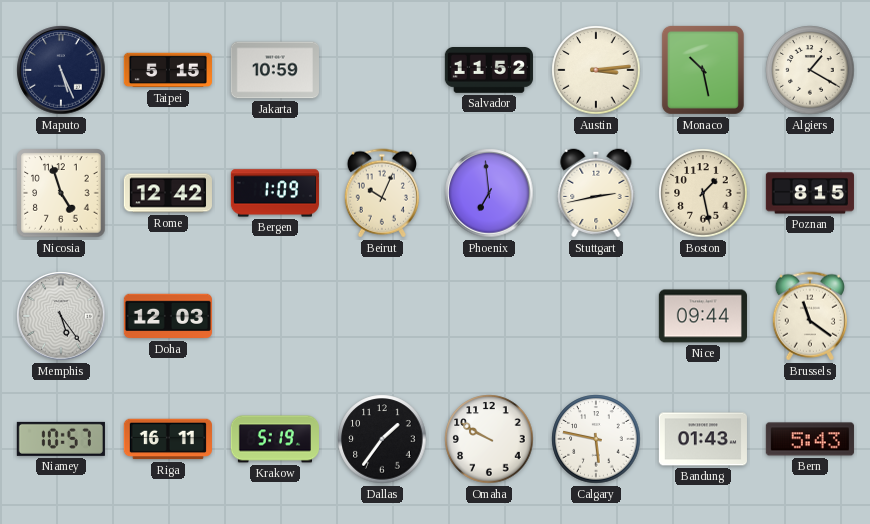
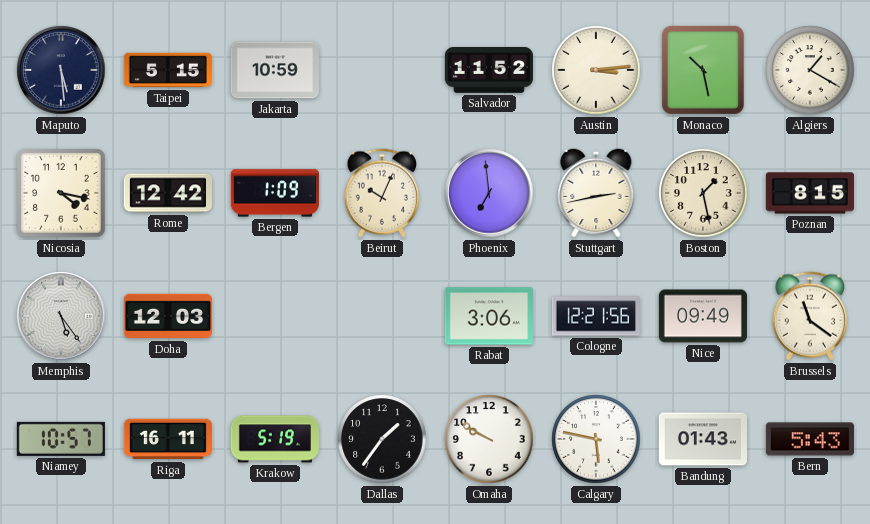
Maputo: 5:26 -> 5:29
Nicosia: 4:57 -> 4:17
Rabat: none -> 3:06
Cologne: none -> 12:21
Nice: 09:44 -> 09:49
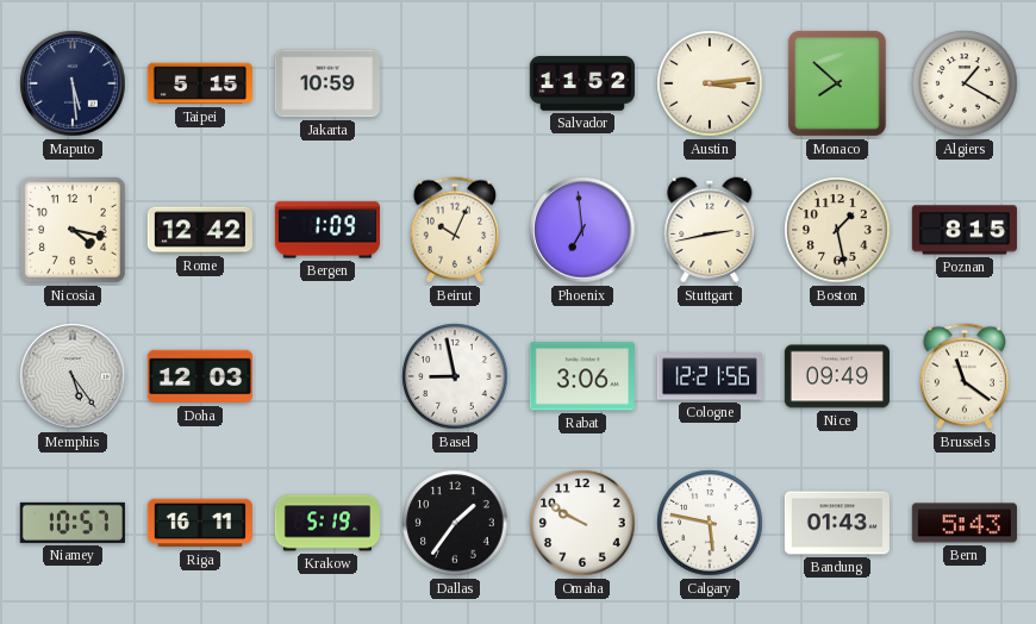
Monaco: 10:28 -> 7:52
Basel: none -> 8:58
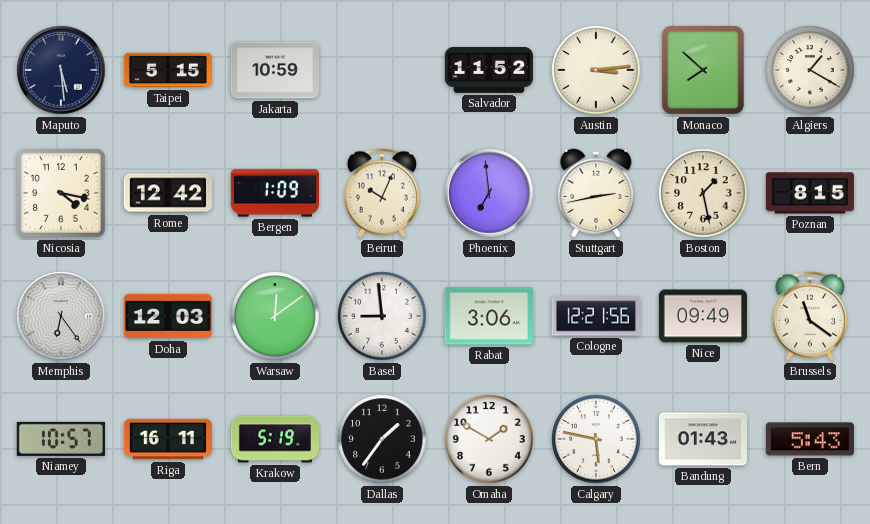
Memphis: 5:24 -> 6:24
Warsaw: none -> 12:09
Basel: 8:58 -> 8:59
Omaha: 9:50 -> 1:50
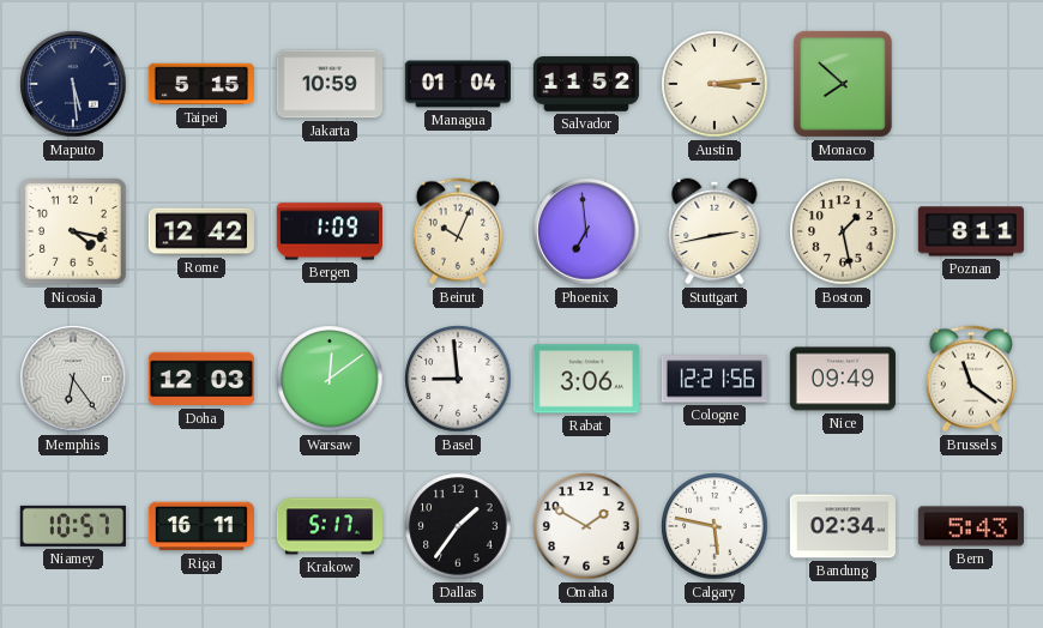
Managua: none -> 01:04
Algiers: 1:20 -> none
Poznan: 8:15 -> 8:11
Krakow: 5:19 -> 5:17
Bandung: 01:43 -> 02:34
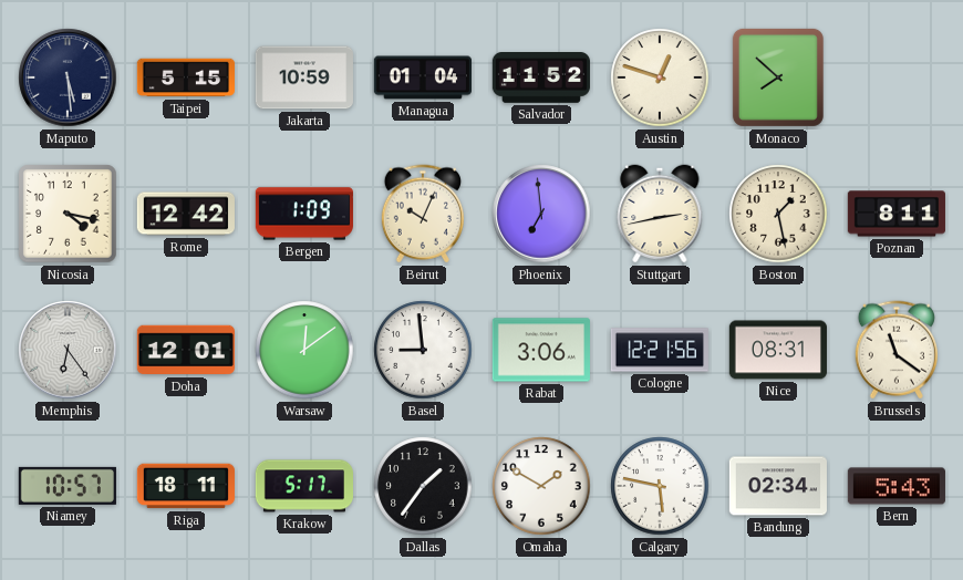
Austin: 3:14 -> 12:48
Doha: 12:03 -> 12:01
Nice: 09:49 -> 08:31
Riga: 16:11 -> 18:11
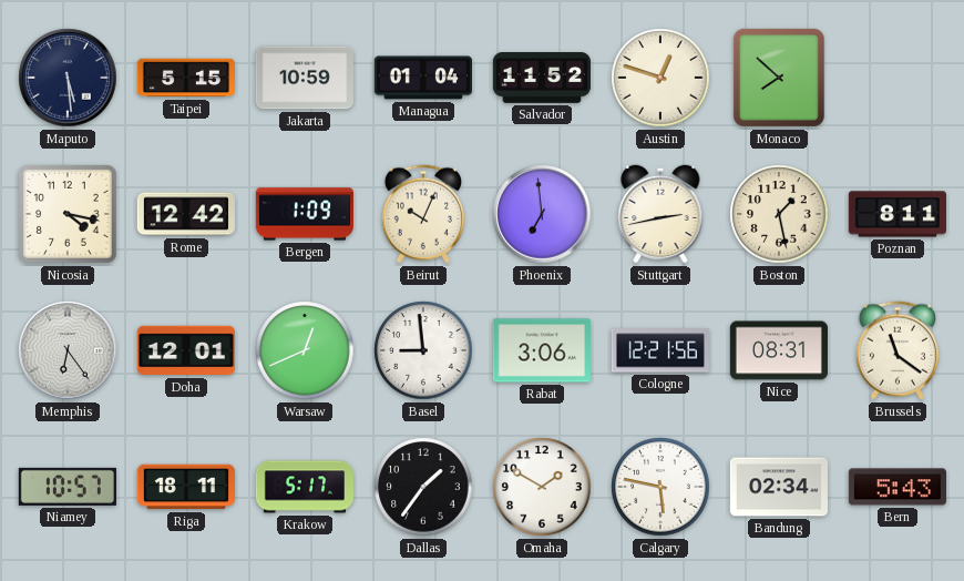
Warsaw: 12:09 -> 12:41
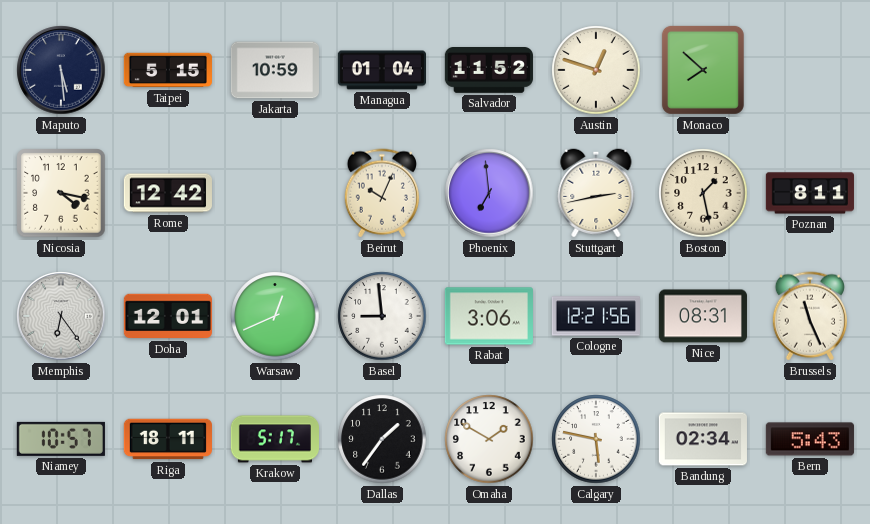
Bergen: 1:09 -> none
Brussels: 11:21 -> 11:26
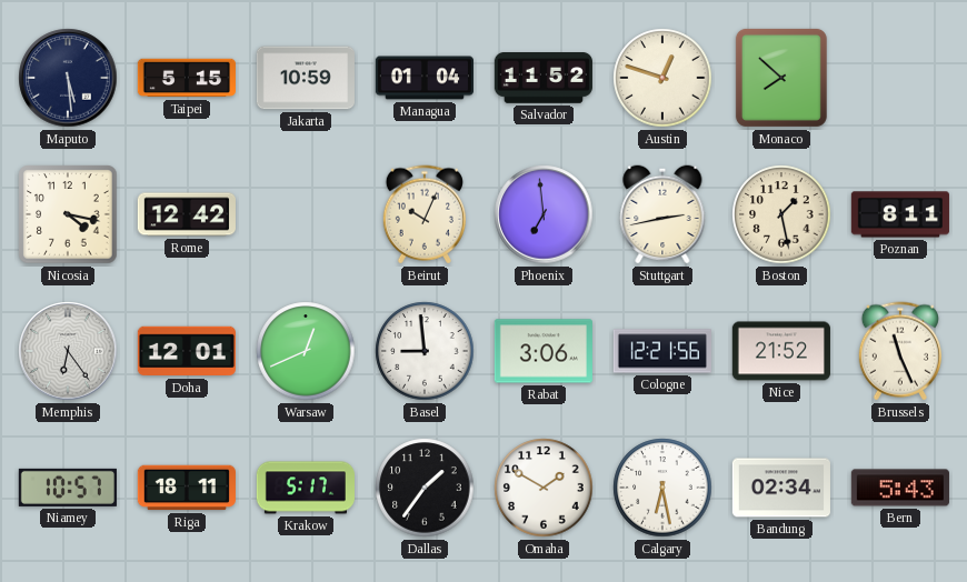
Nice: 08:31 -> 21:52
Calgary: 5:47 -> 6:28
